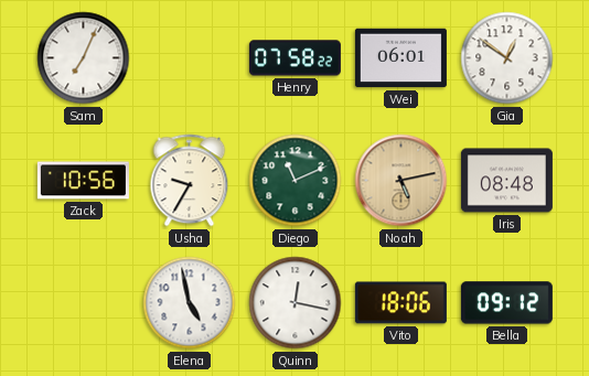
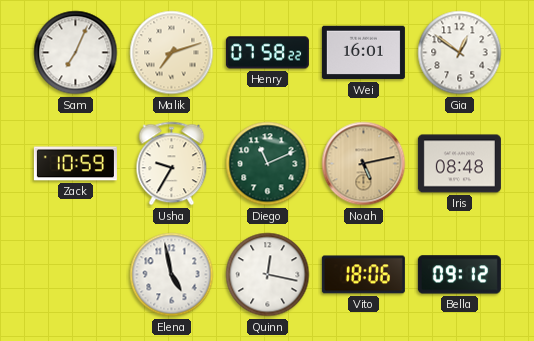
Malik: none -> 7:12
Wei: 06:01 -> 16:01
Zack: 10:56 -> 10:59
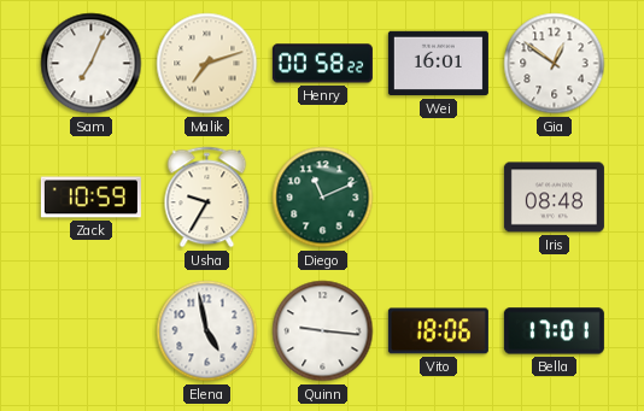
Henry: 07:58 -> 00:58
Noah: 5:13 -> none
Quinn: 12:17 -> 9:16
Bella: 09:12 -> 17:01
